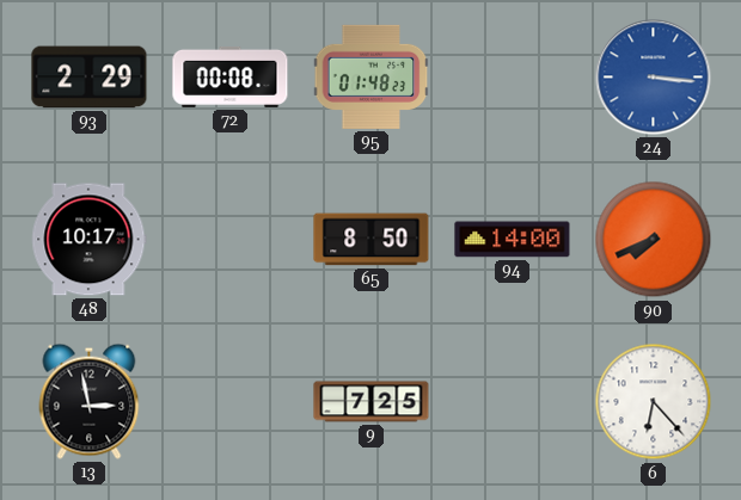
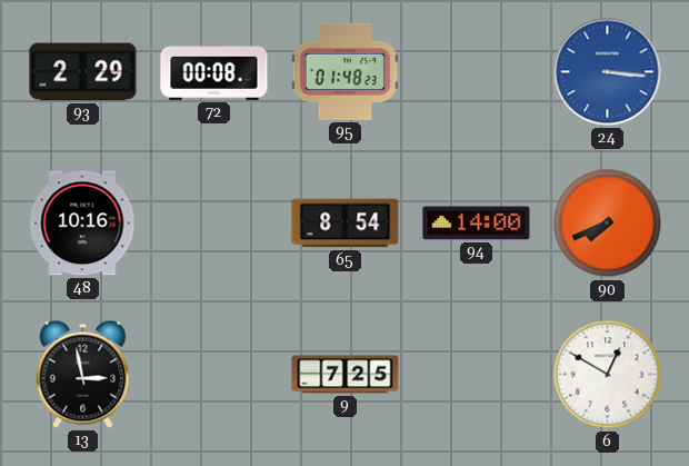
48: 10:17 -> 10:16
65: 8:50 -> 8:54
6: 6:23 -> 12:50
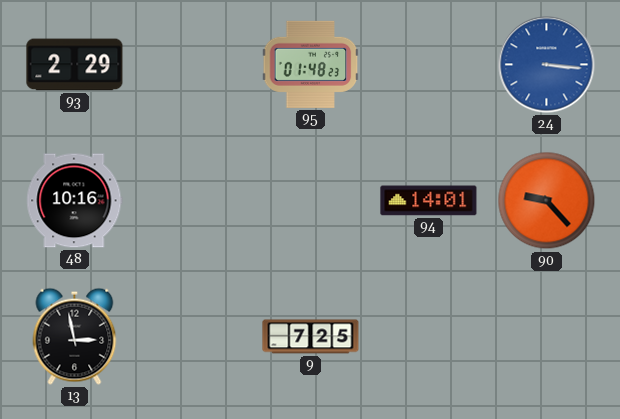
72: 00:08 -> none
65: 8:54 -> none
94: 14:00 -> 14:01
90: 7:41 -> 9:23
6: 12:50 -> none
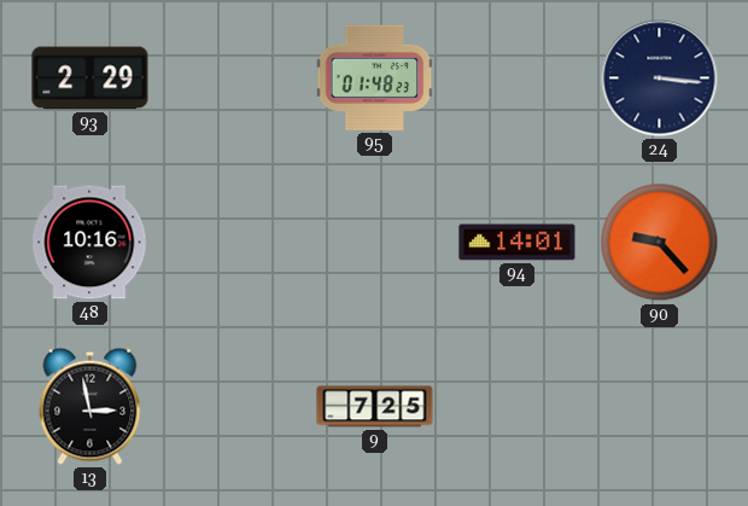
24 dial: blue -> navy
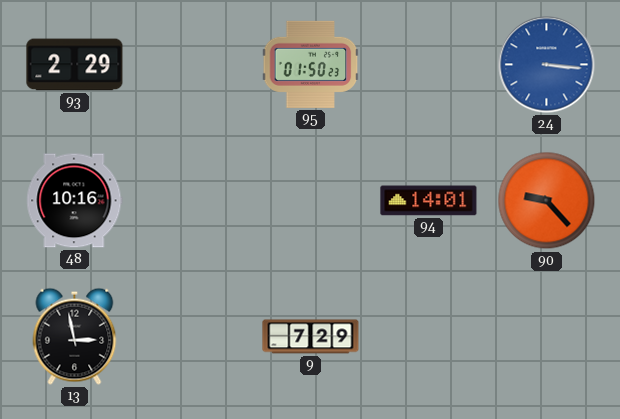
95: 01:48 -> 01:50
24 dial: navy -> blue
9: 7:25 -> 7:29
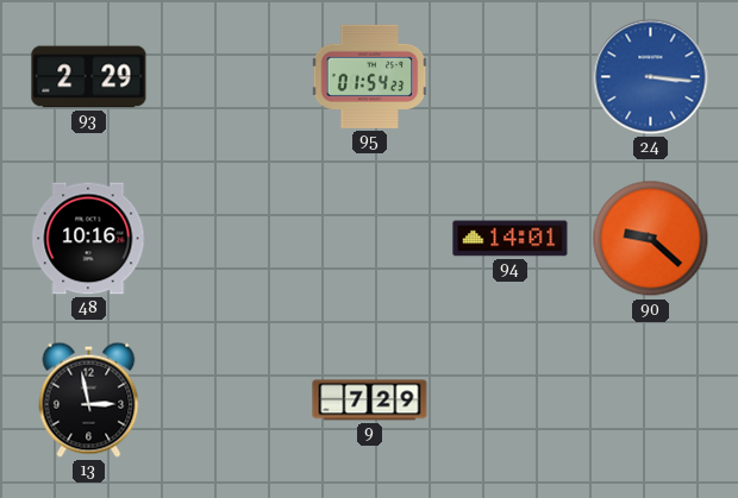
95: 01:50 -> 01:54
90: 9:23 -> 9:22
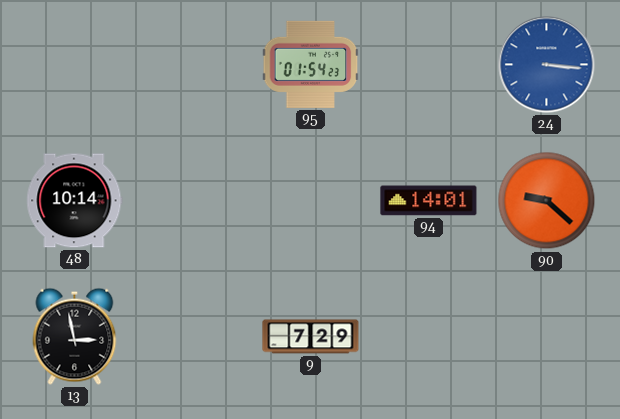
93: 2:29 -> none
48: 10:16 -> 10:14
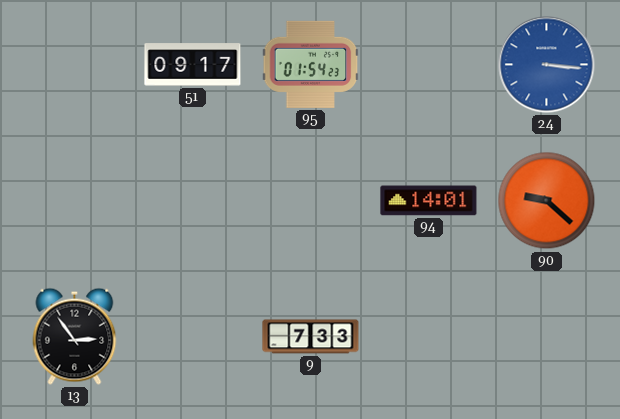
51: none -> 09:17
48: 10:14 -> none
13: 2:58 -> 2:54
9: 7:29 -> 7:33
